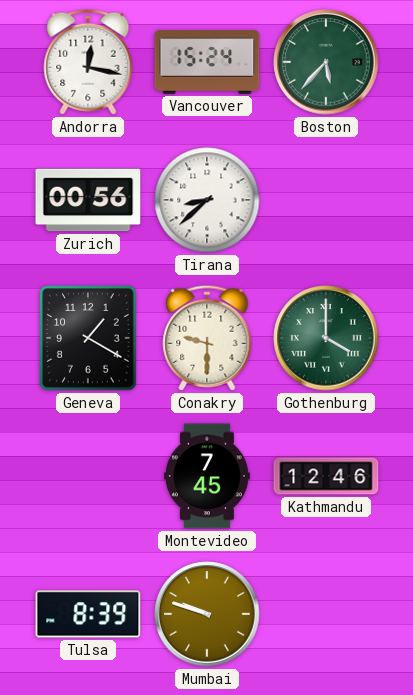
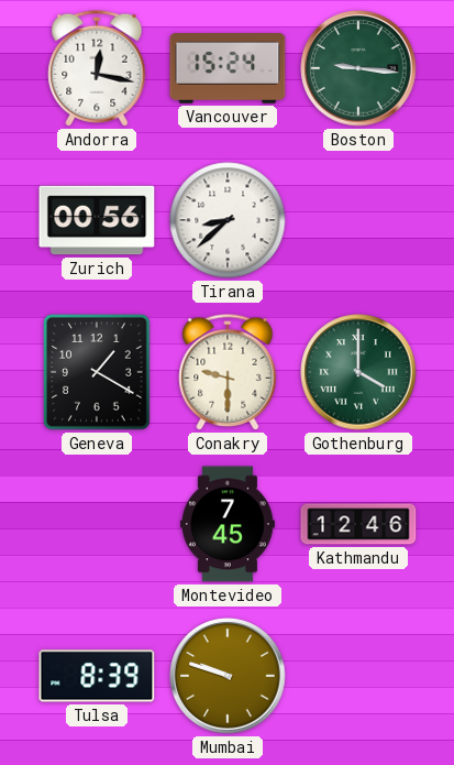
Boston: 5:37 -> 9:16
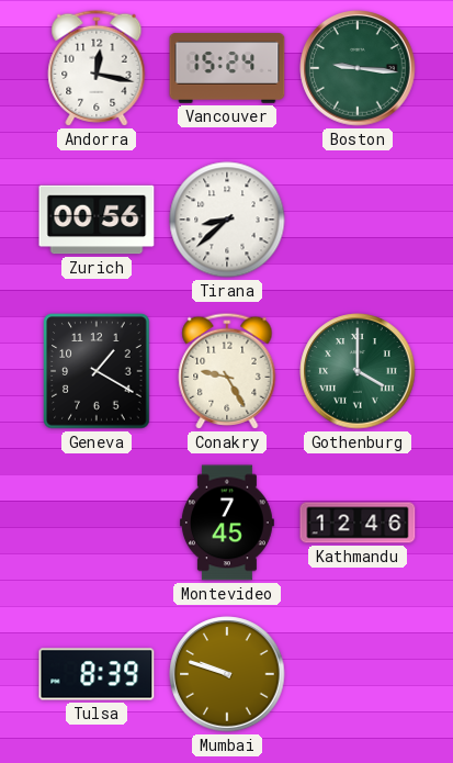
Conakry: 9:30 -> 9:25
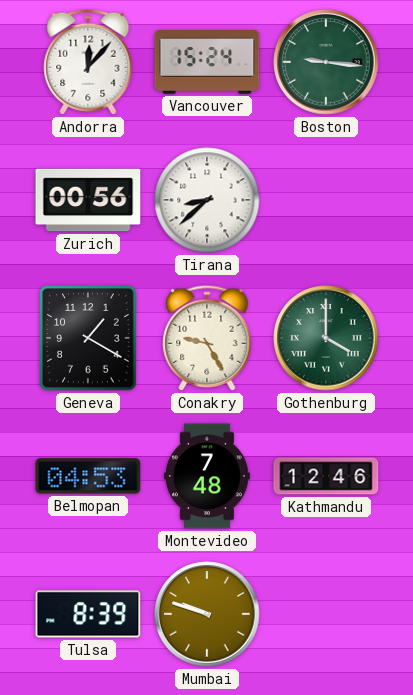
Andorra: 12:17 -> 12:07
Belmopan: none -> 04:53
Montevideo: 7:45 -> 7:48
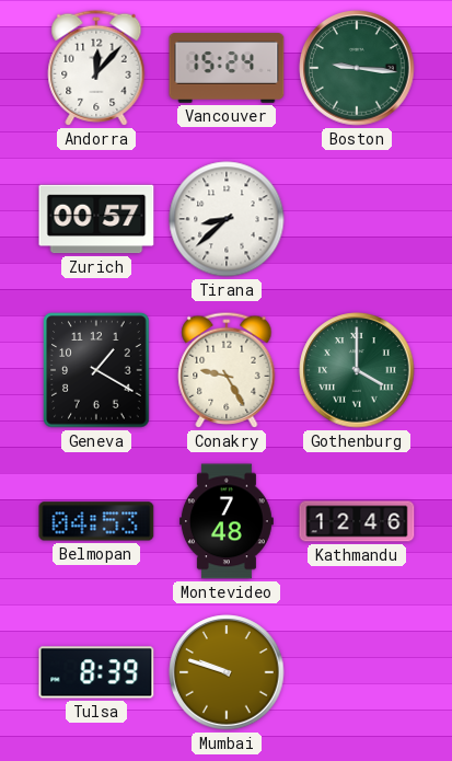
Zurich: 00:56 -> 00:57
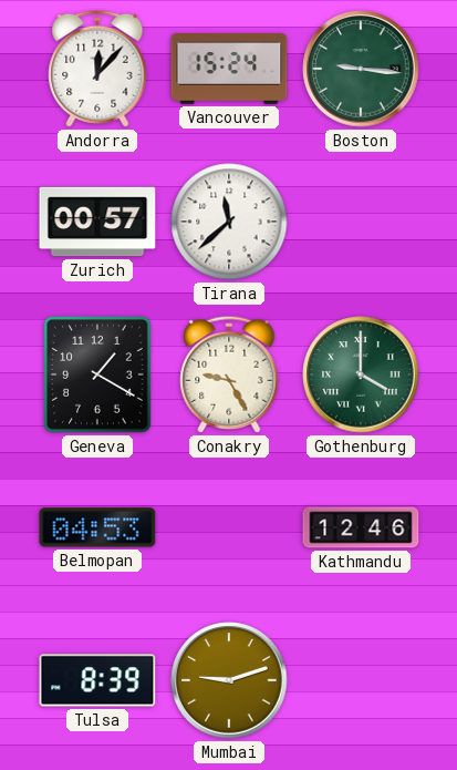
Tirana: 8:38 -> 11:38
Montevideo: 7:48 -> none
Mumbai: 9:48 -> 9:12
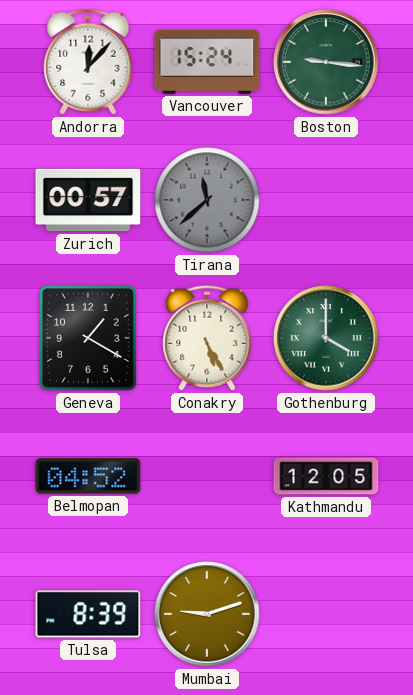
Tirana dial: white -> grey
Conakry: 9:25 -> 5:25
Belmopan: 04:53 -> 04:52
Kathmandu: 12:46 -> 12:05
